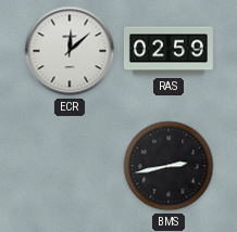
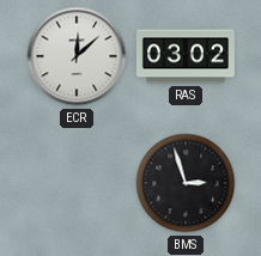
RAS: 02:59 -> 03:02
BMS: 2:43 -> 2:57
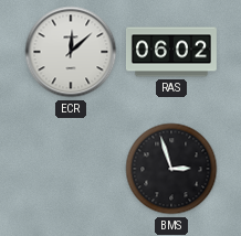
RAS: 03:02 -> 06:02
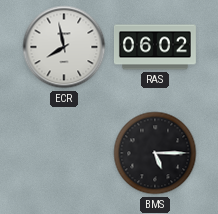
ECR: 12:08 -> 7:58
BMS: 2:57 -> 5:15
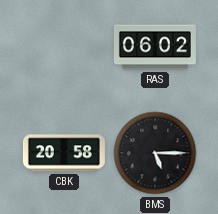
ECR: 7:58 -> none
CBK: none -> 20:58
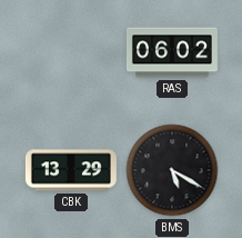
CBK: 20:58 -> 13:29
BMS: 5:15 -> 5:20
